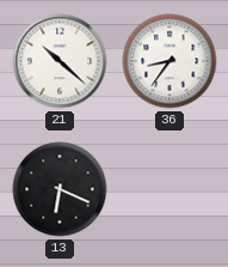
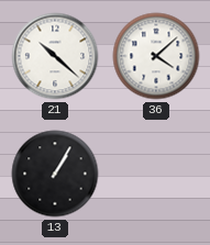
36: 8:36 -> 4:08
13: 6:19 -> 1:05
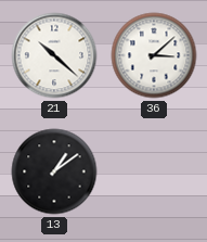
36: 4:08 -> 3:08
13: 1:05 -> 1:09
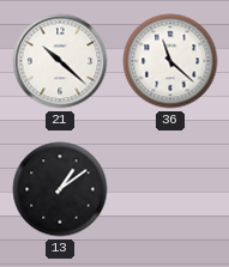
36: 3:08 -> 11:22
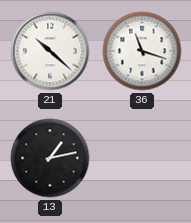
36: 11:22 -> 11:18
13: 1:09 -> 1:13
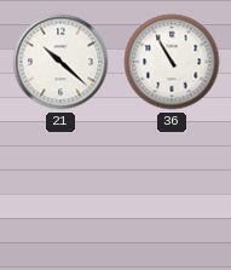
36: 11:18 -> 10:55
13: 1:13 -> none
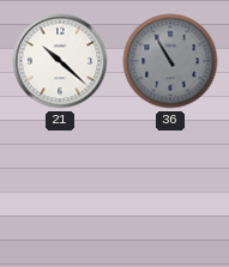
36 dial: white -> grey
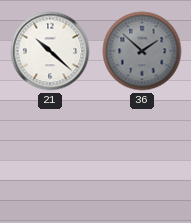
36: 10:55 -> 1:52
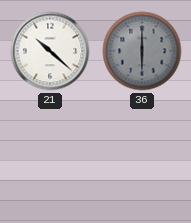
36: 1:52 -> 6:00
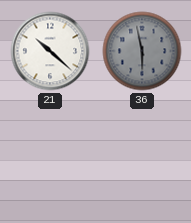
36: 6:00 -> 5:58
